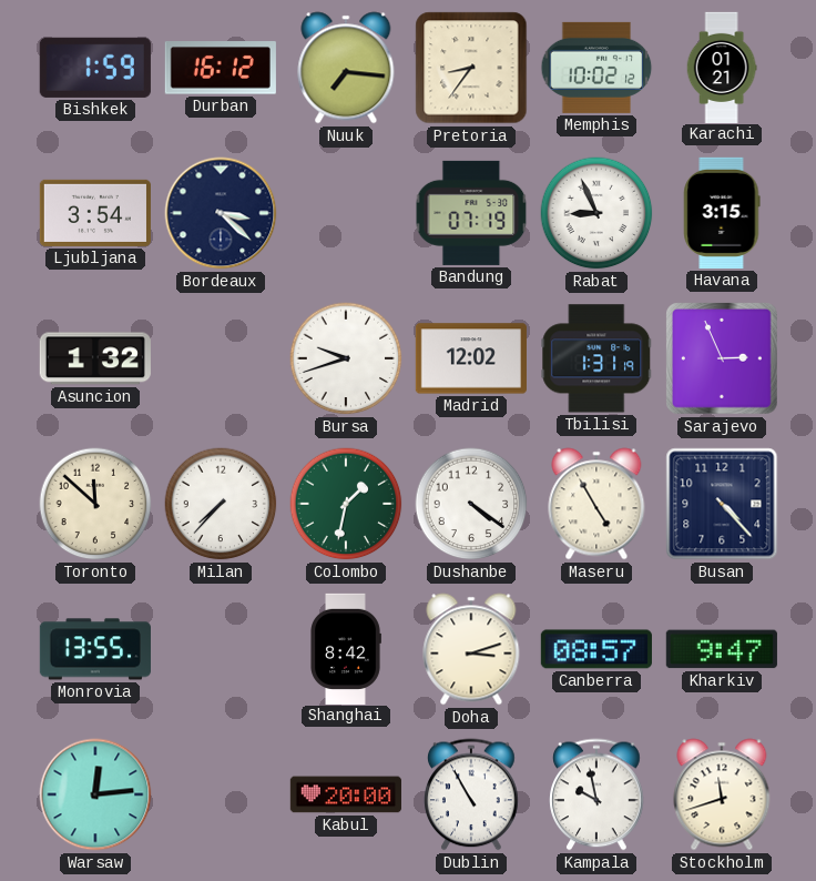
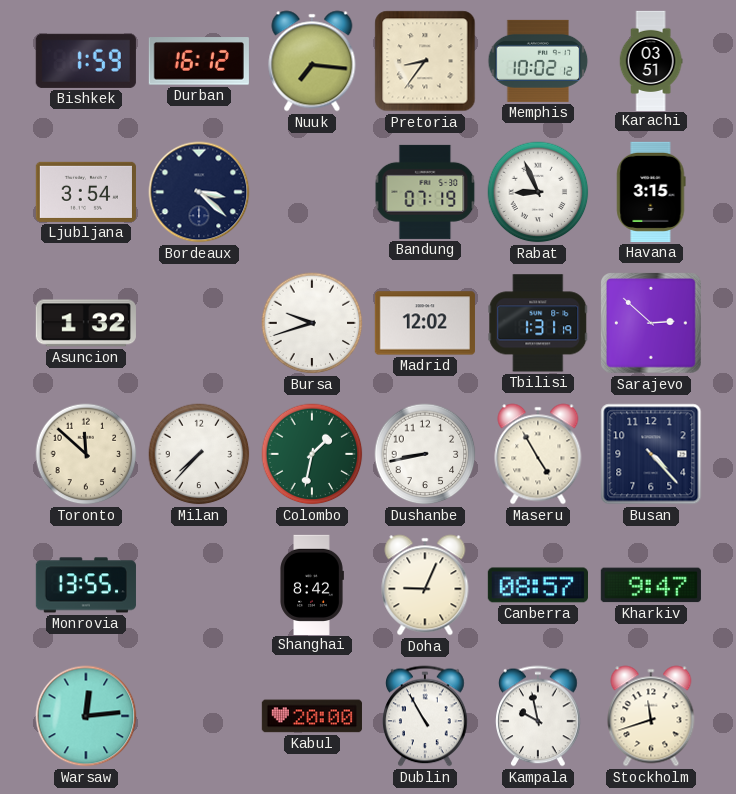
Karachi: 01:21 -> 03:51
Sarajevo: 2:56 -> 2:52
Dushanbe: 4:21 -> 8:43
Doha: 3:12 -> 9:04
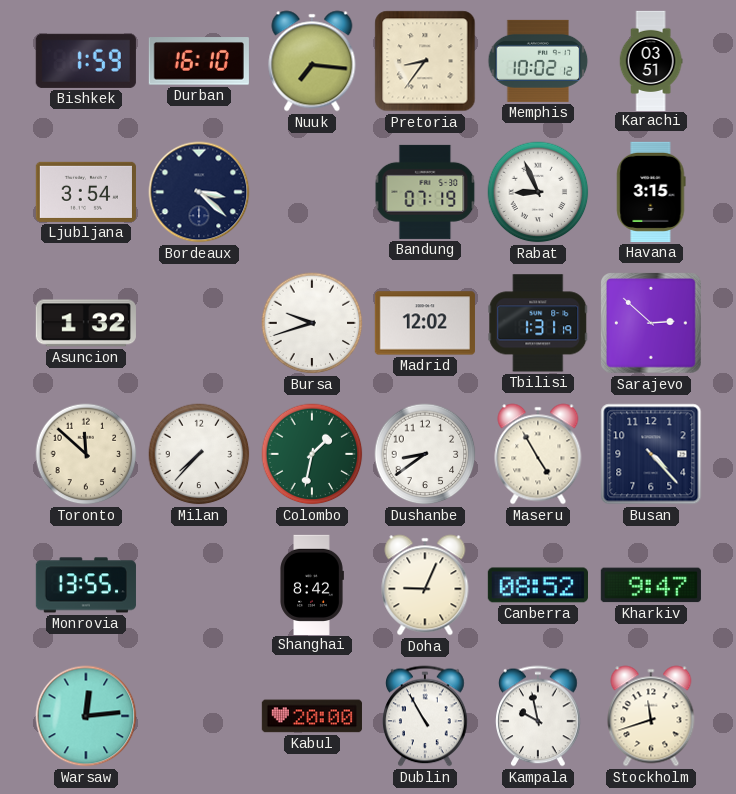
Durban: 16:12 -> 16:10
Dushanbe: 8:43 -> 8:39
Canberra: 08:57 -> 08:52
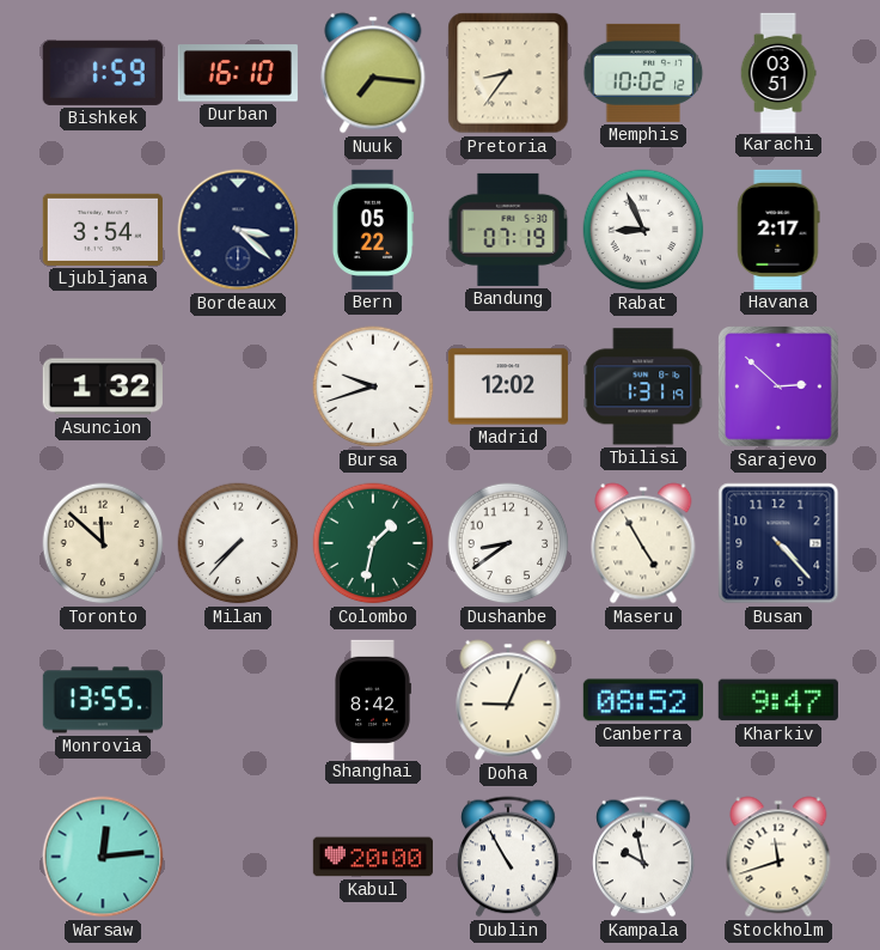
Bern: none -> 05:22
Havana: 3:15 -> 2:17
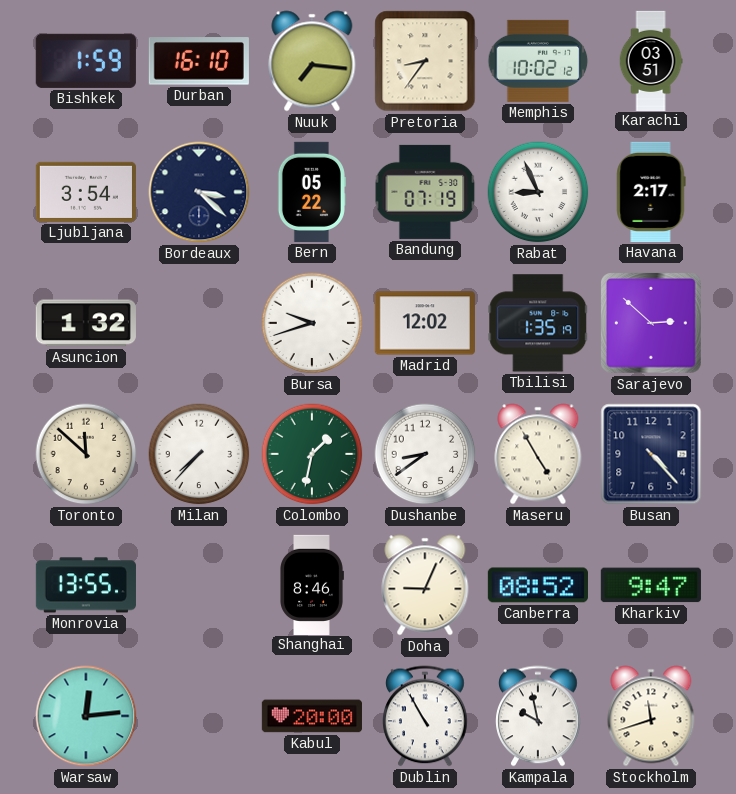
Tbilisi: 1:31 -> 1:35
Shanghai: 8:42 -> 8:46
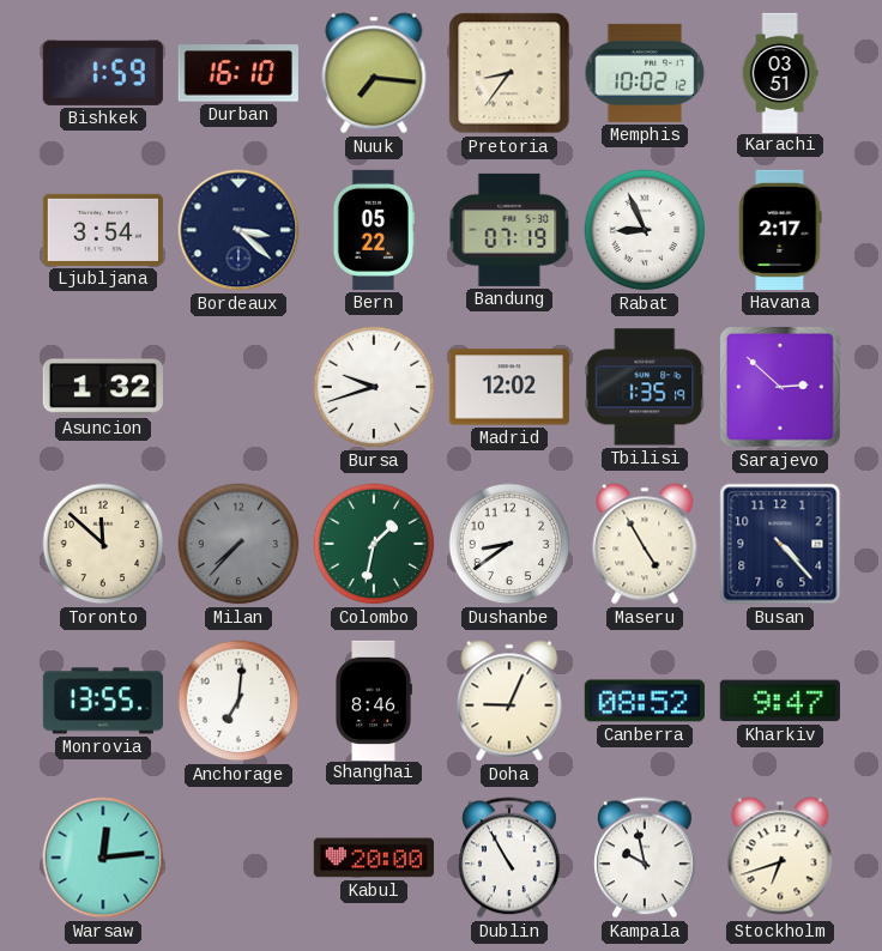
Milan dial: white -> grey
Anchorage: none -> 7:01
Stockholm: 11:42 -> 6:42
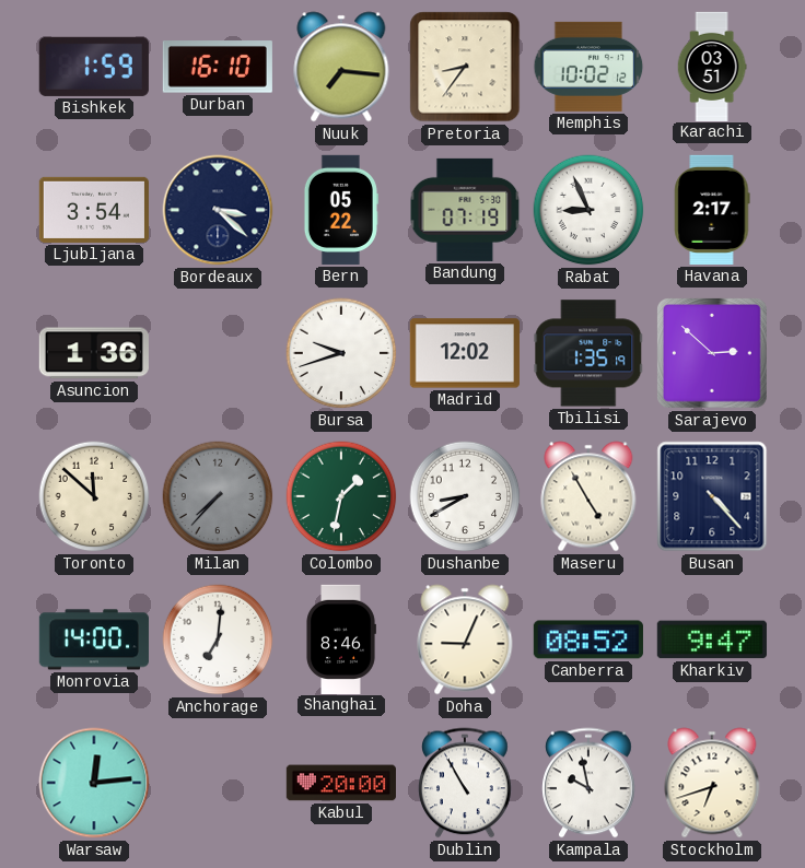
Asuncion: 1:32 -> 1:36
Dushanbe: 8:39 -> 8:40
Monrovia: 13:55 -> 14:00
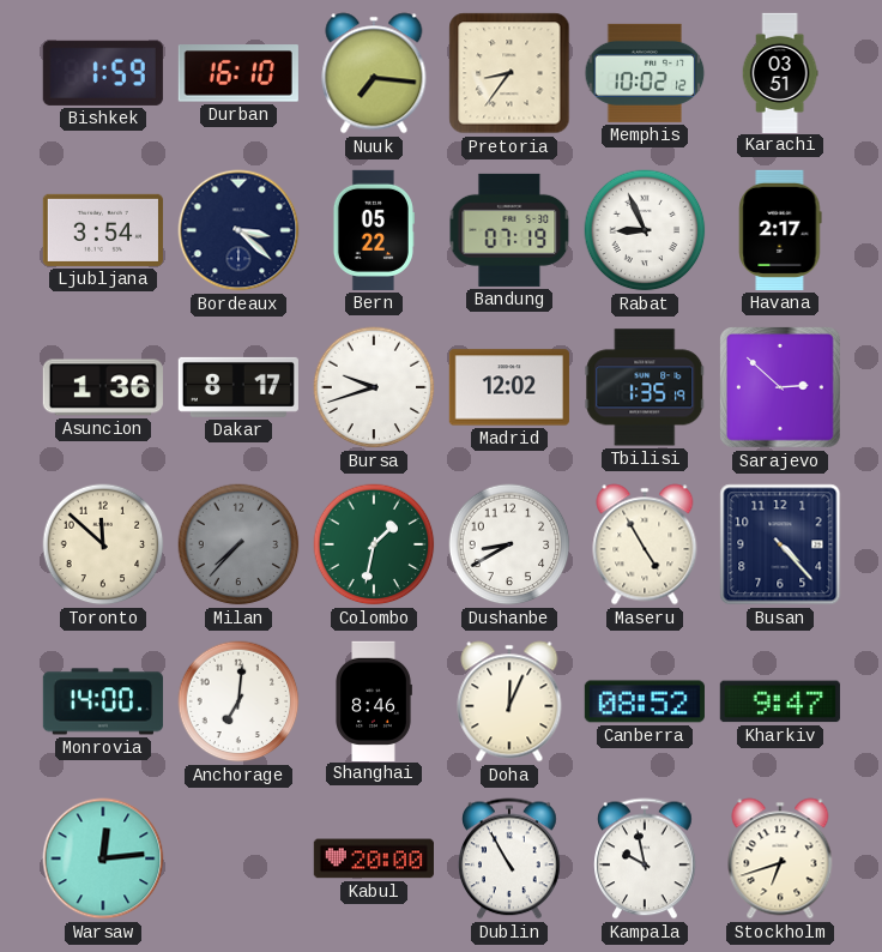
Dakar: none -> 8:17
Doha: 9:04 -> 12:04
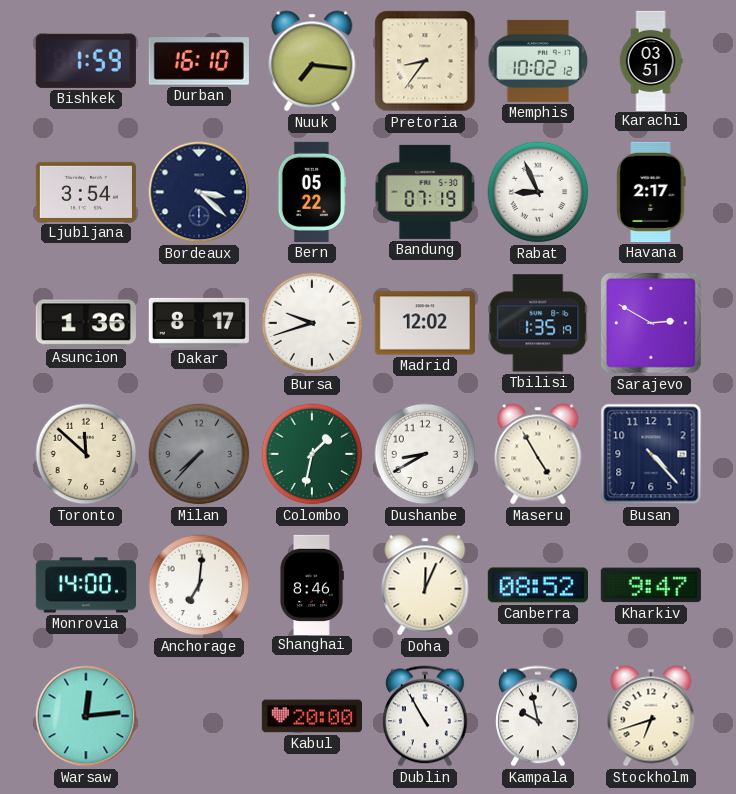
Sarajevo: 2:52 -> 2:50
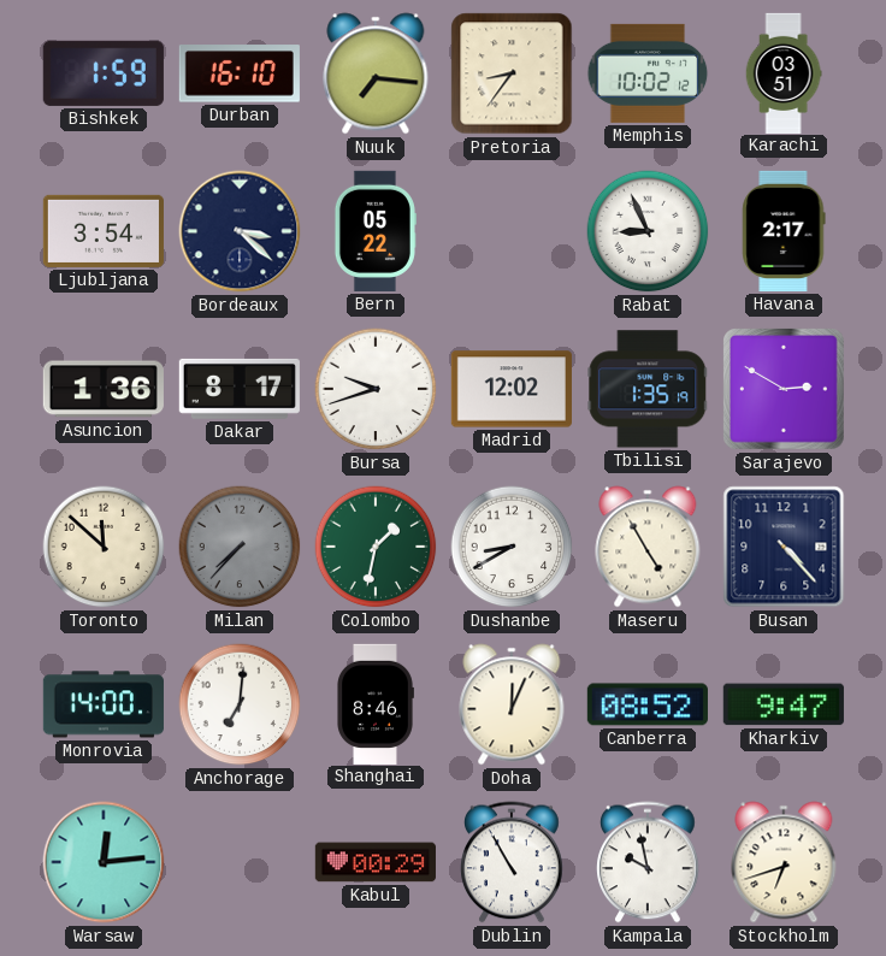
Bandung: 07:19 -> none
Kabul: 20:00 -> 00:29
